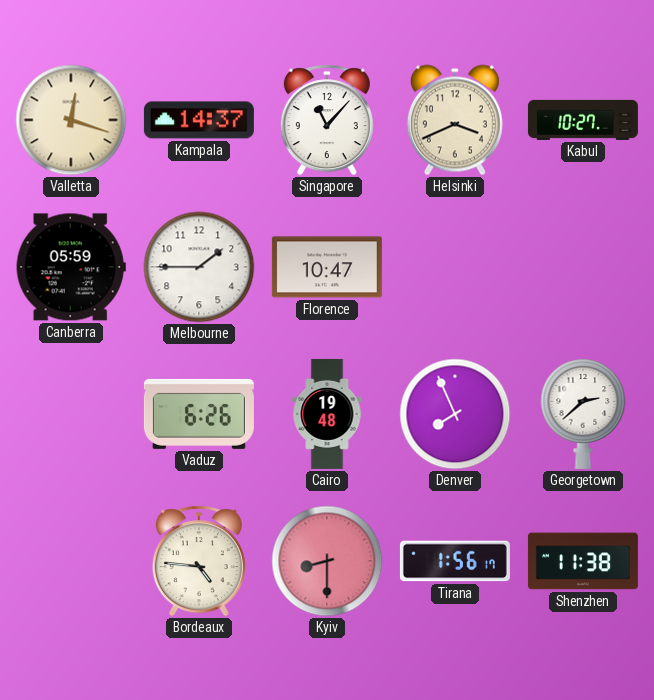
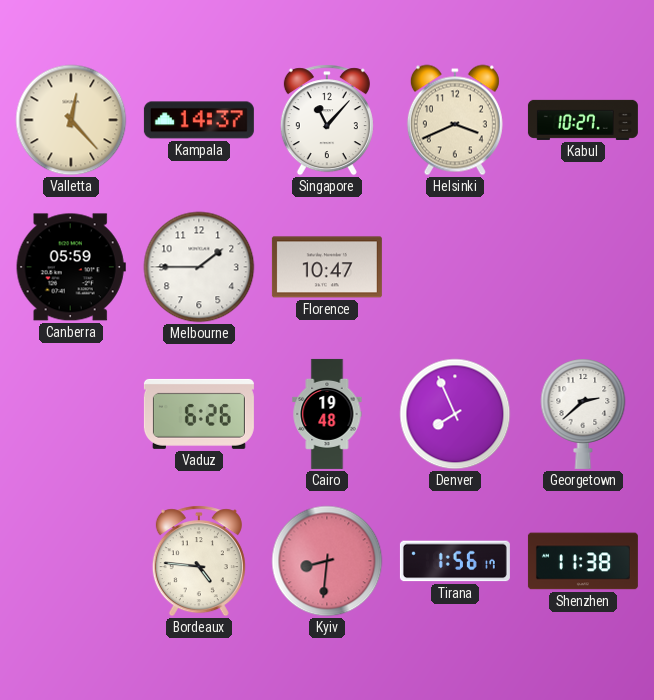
Valletta: 12:18 -> 12:23
Kyiv: 8:30 -> 8:31
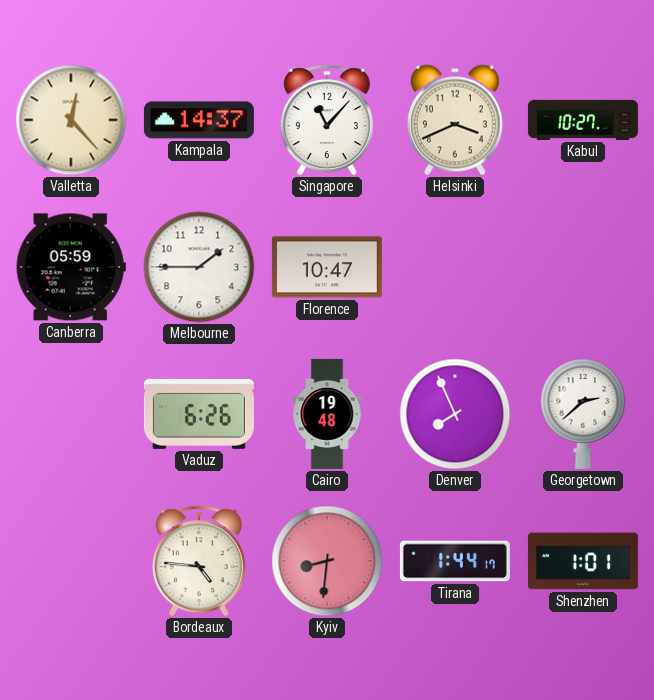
Tirana: 1:56 -> 1:44
Shenzhen: 11:38 -> 1:01
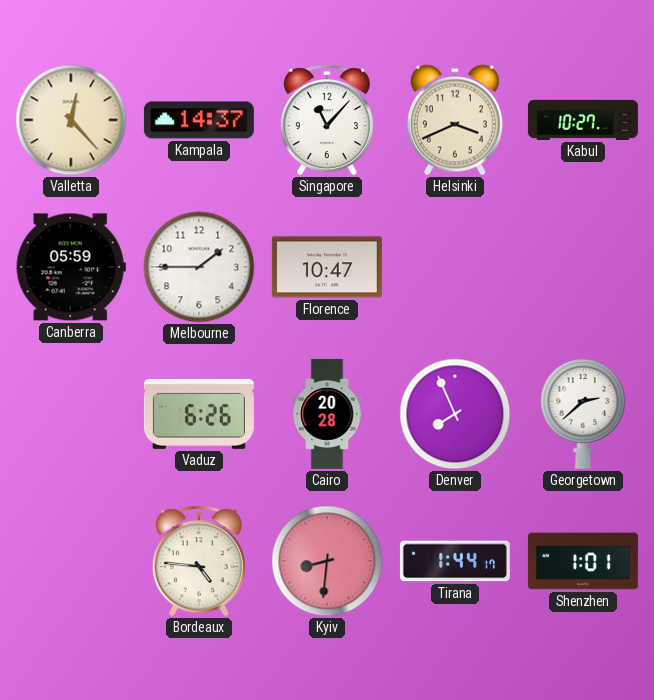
Cairo: 19:48 -> 20:28
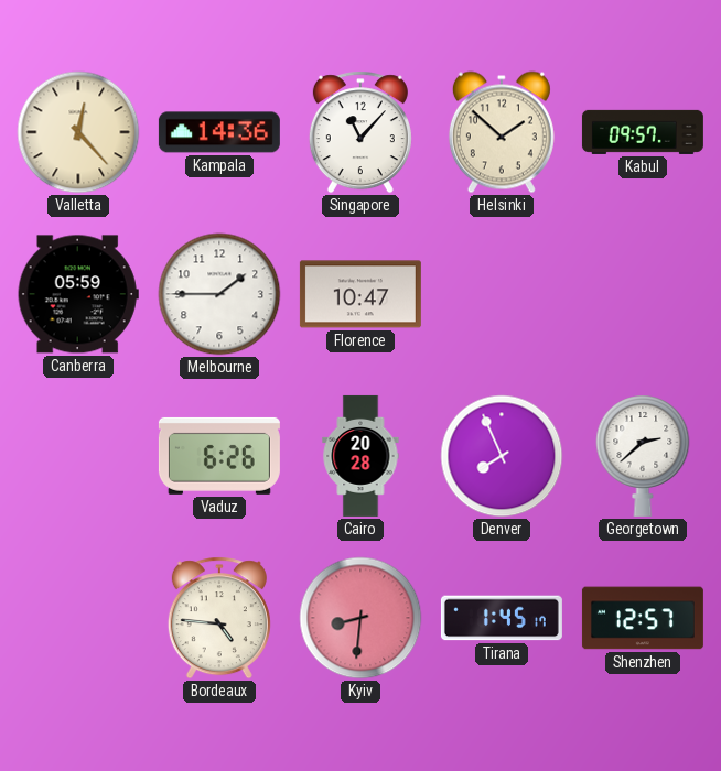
Kampala: 14:37 -> 14:36
Helsinki: 3:41 -> 1:52
Kabul: 10:27 -> 09:57
Tirana: 1:44 -> 1:45
Shenzhen: 1:01 -> 12:57
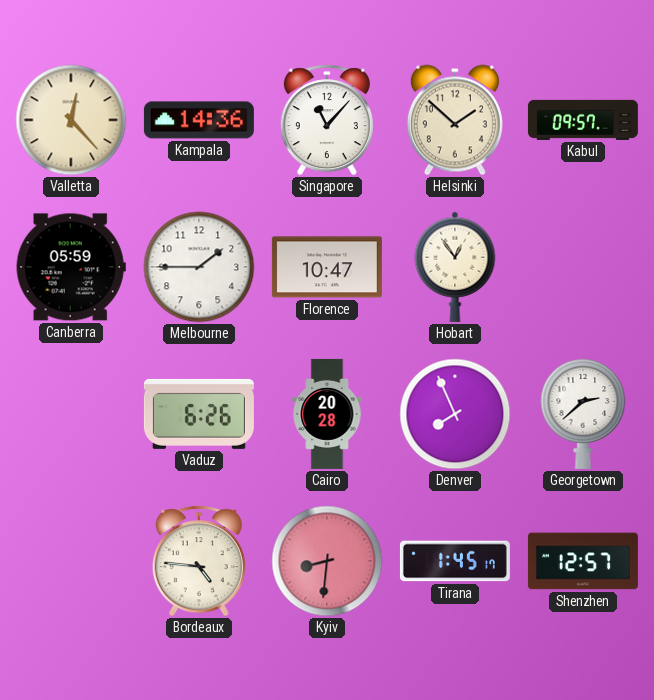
Hobart: none -> 12:54
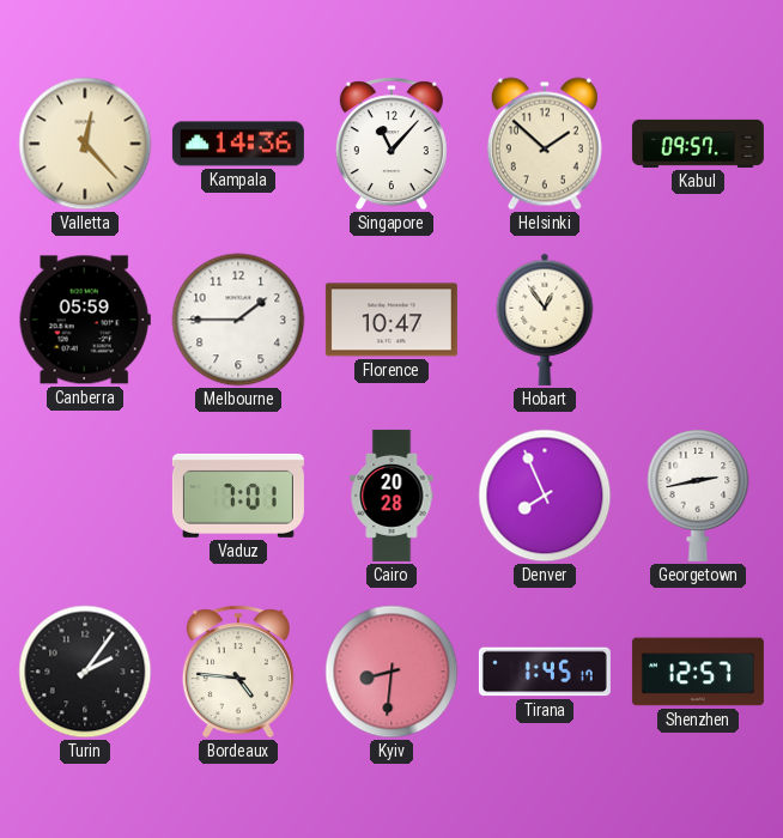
Vaduz: 6:26 -> 7:01
Georgetown: 2:38 -> 2:43
Turin: none -> 2:06
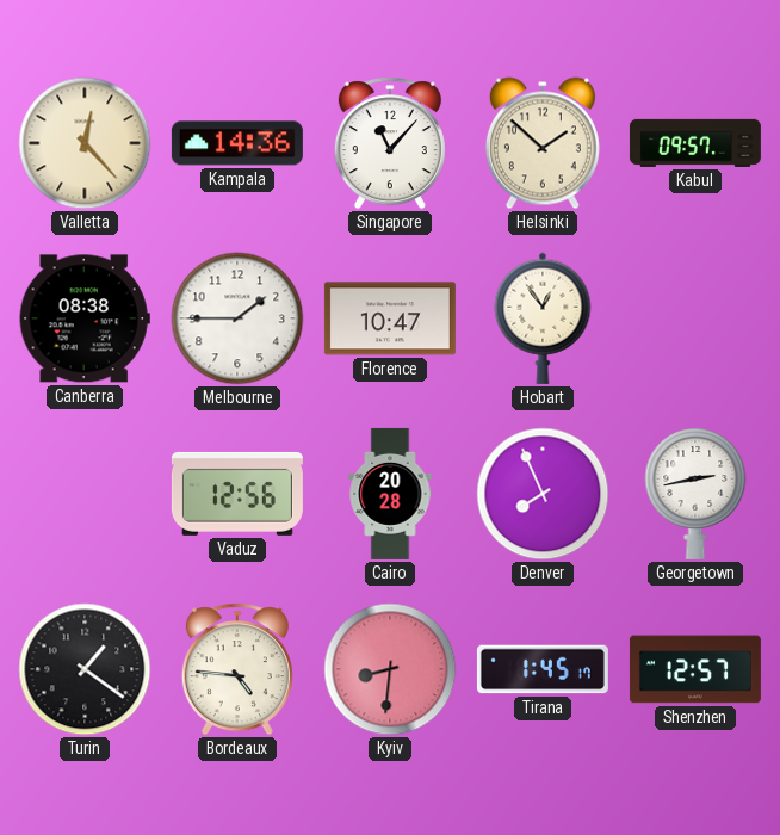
Canberra: 05:59 -> 08:38
Vaduz: 7:01 -> 12:56
Turin: 2:06 -> 1:21
